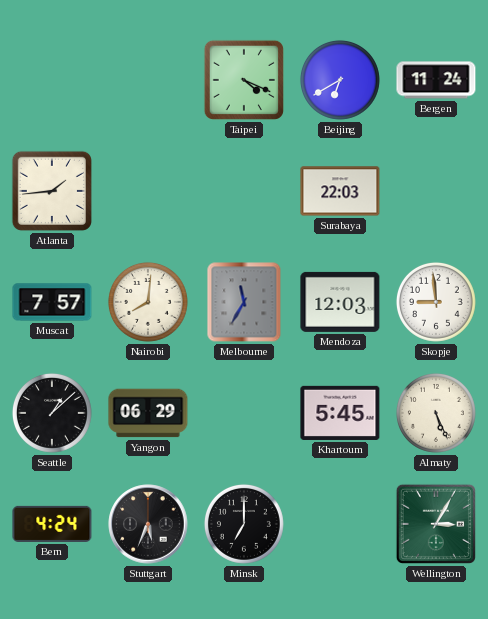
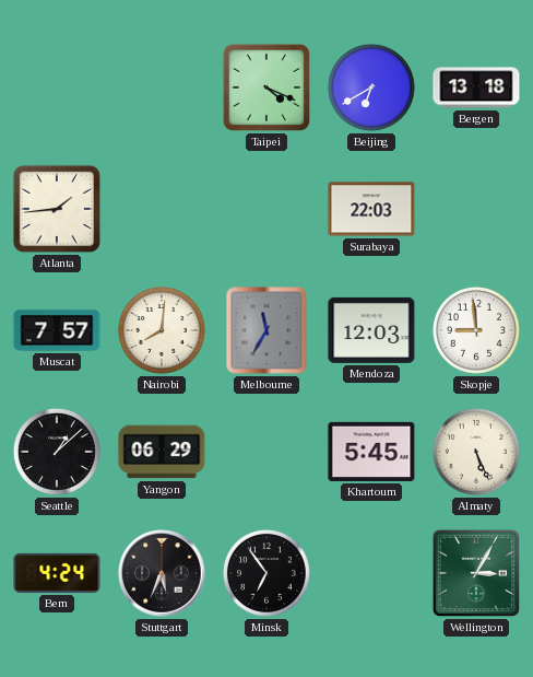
Bergen: 11:24 -> 13:18
Minsk: 7:00 -> 6:54
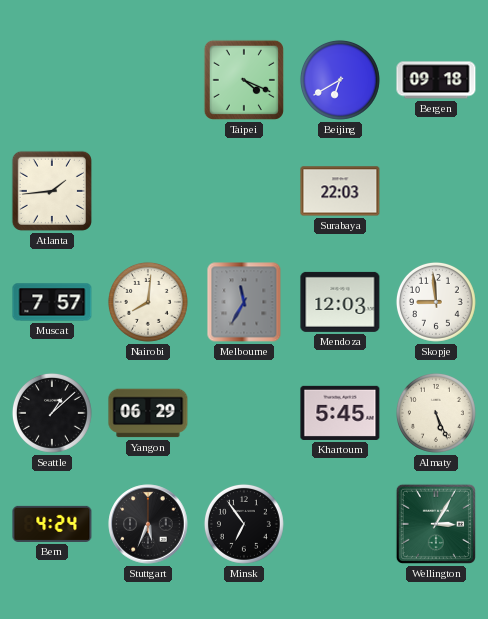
Bergen: 13:18 -> 09:18
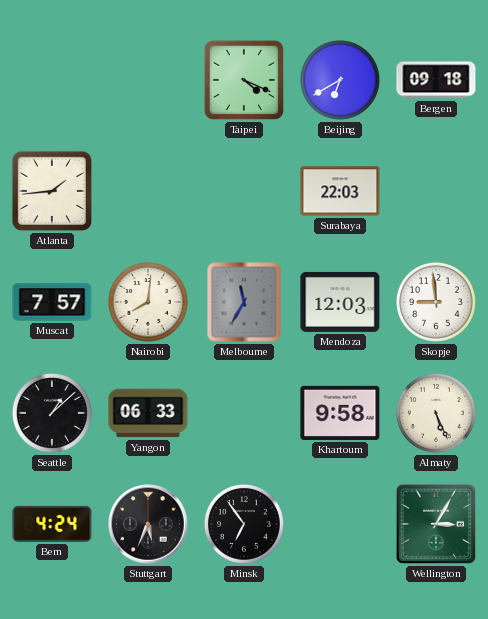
Yangon: 06:29 -> 06:33
Khartoum: 5:45 -> 9:58
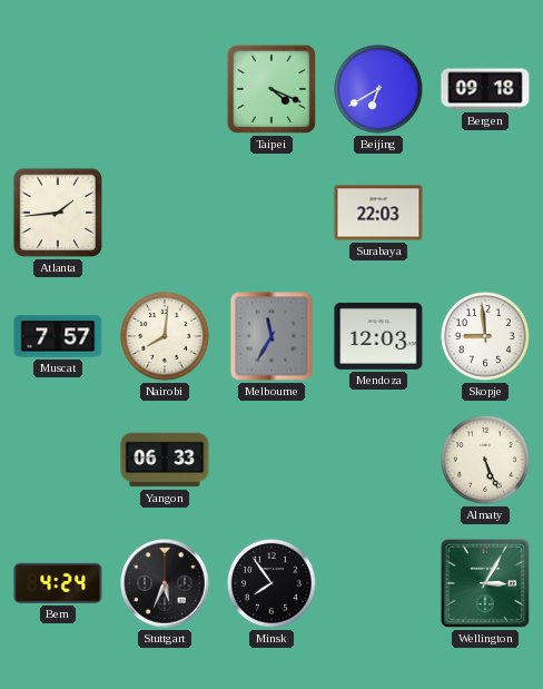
Seattle: 1:08 -> none
Khartoum: 9:58 -> none
Minsk: 6:54 -> 7:54
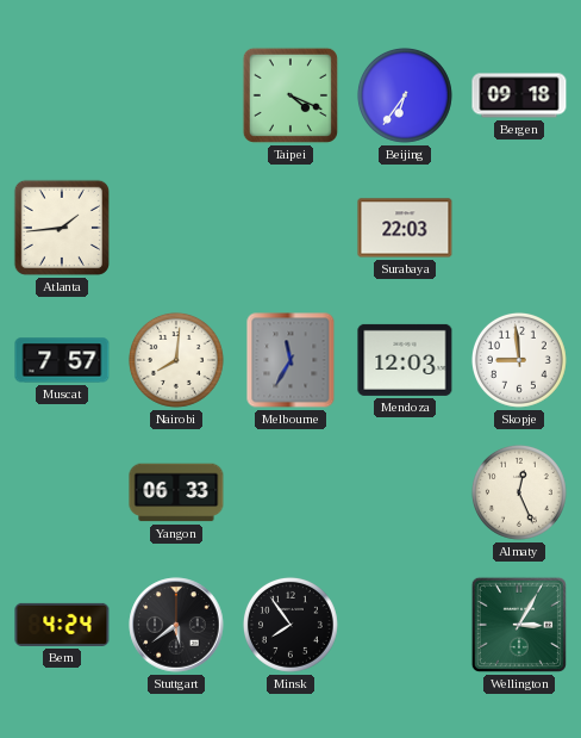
Beijing: 6:40 -> 6:36
Almaty: 5:26 -> 12:26
Stuttgart: 5:34 -> 5:39
